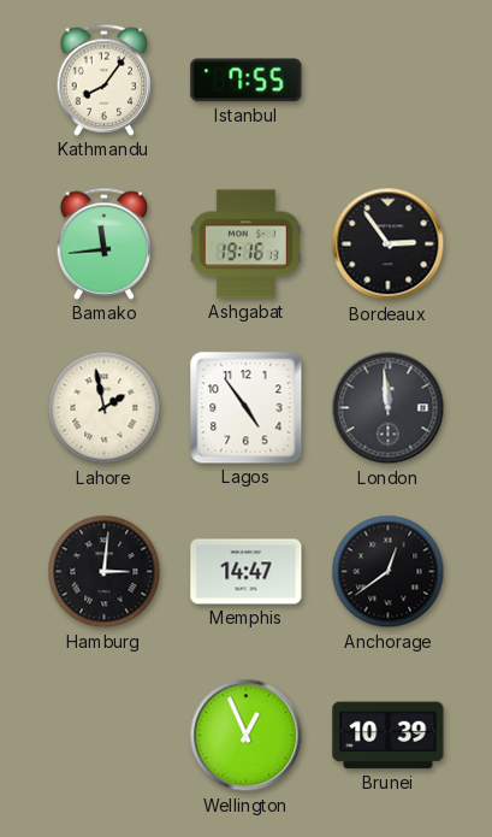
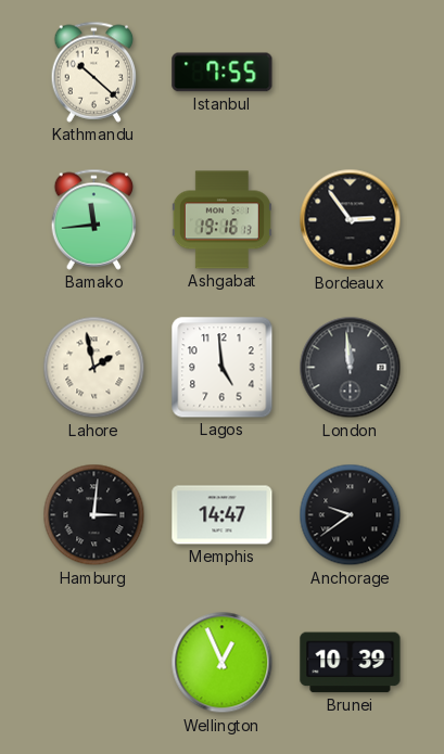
Kathmandu: 8:06 -> 10:22
Lagos: 4:54 -> 4:59
Anchorage: 12:39 -> 9:39
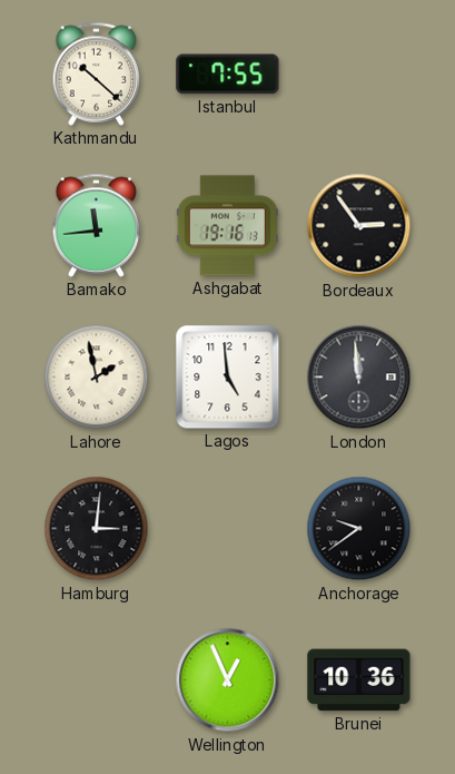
Memphis: 14:47 -> none
Brunei: 10:39 -> 10:36
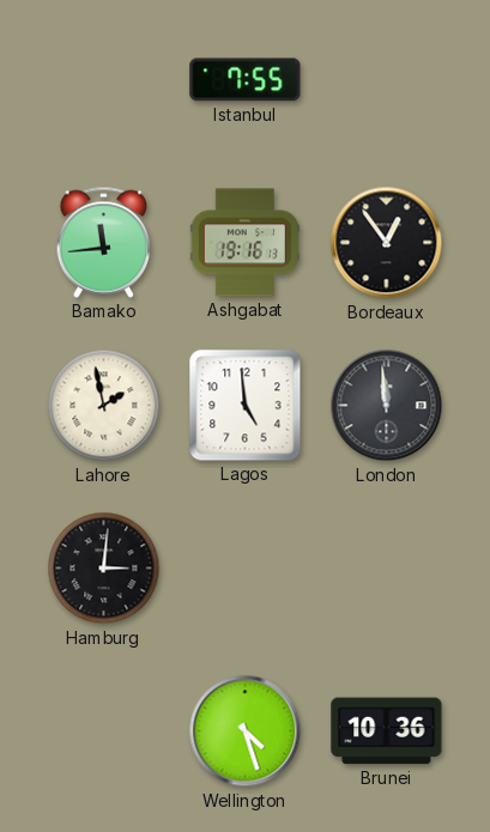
Kathmandu: 10:22 -> none
Bordeaux: 2:54 -> 12:54
Anchorage: 9:39 -> none
Wellington: 12:56 -> 4:27
